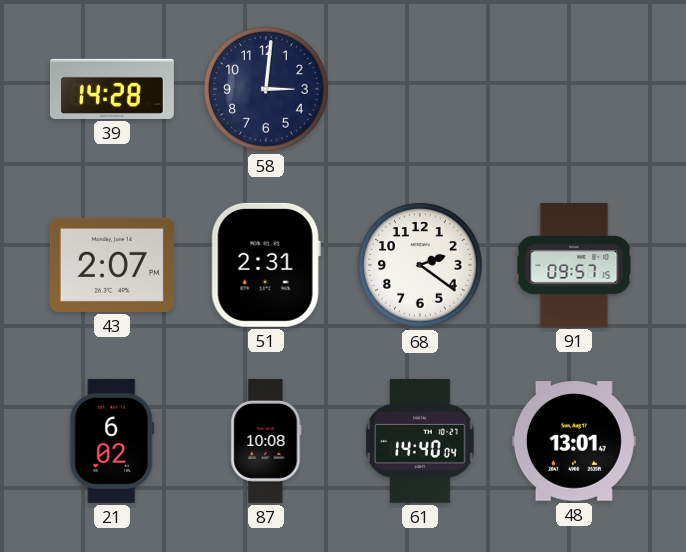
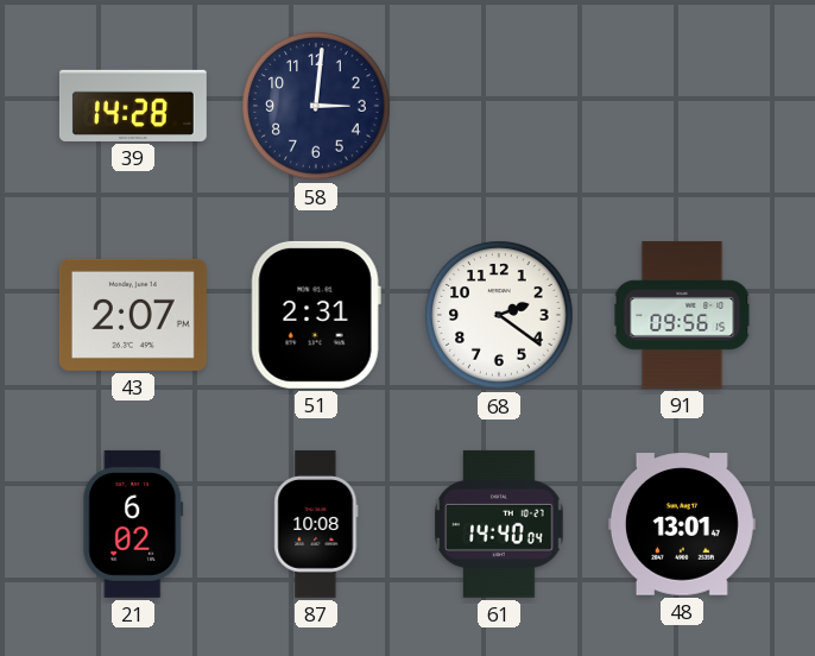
91: 09:57 -> 09:56
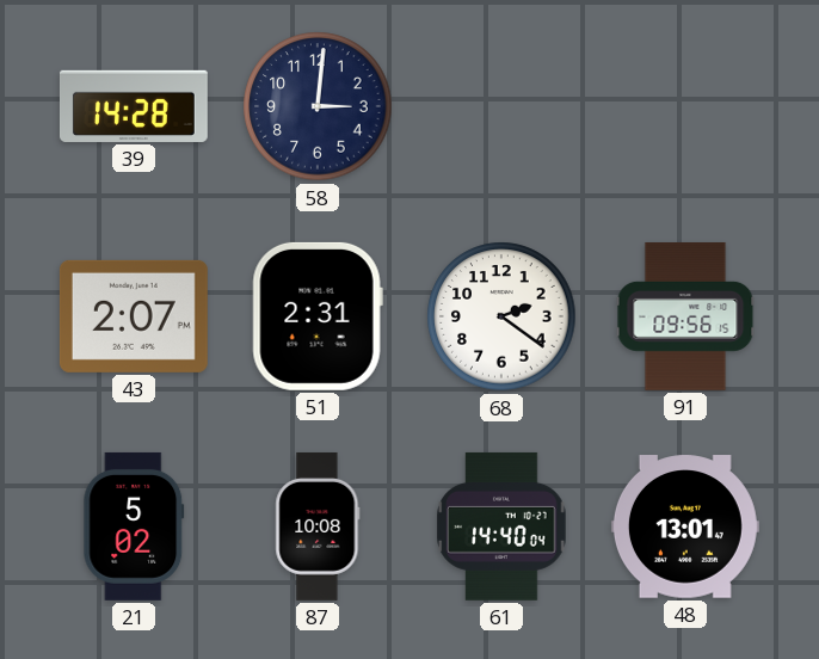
21: 6:02 -> 5:02
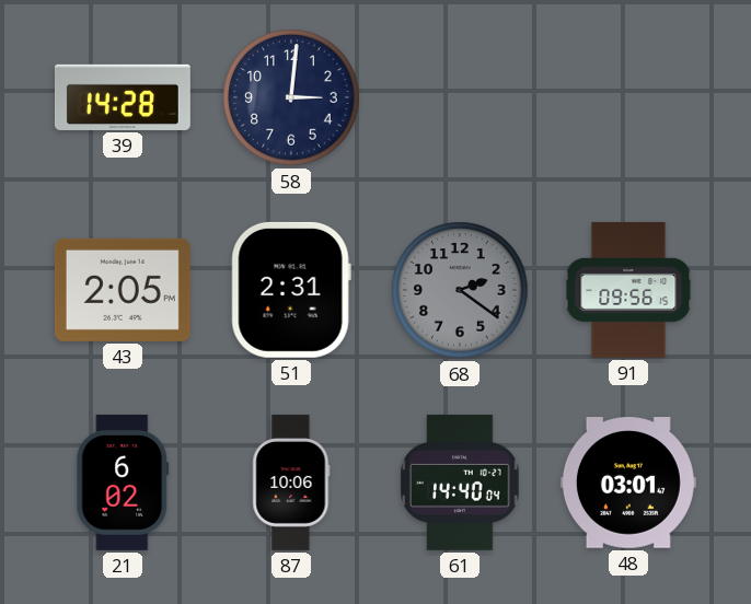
43: 2:07 -> 2:05
68 dial: white -> grey
21: 5:02 -> 6:02
87: 10:08 -> 10:06
48: 13:01 -> 03:01
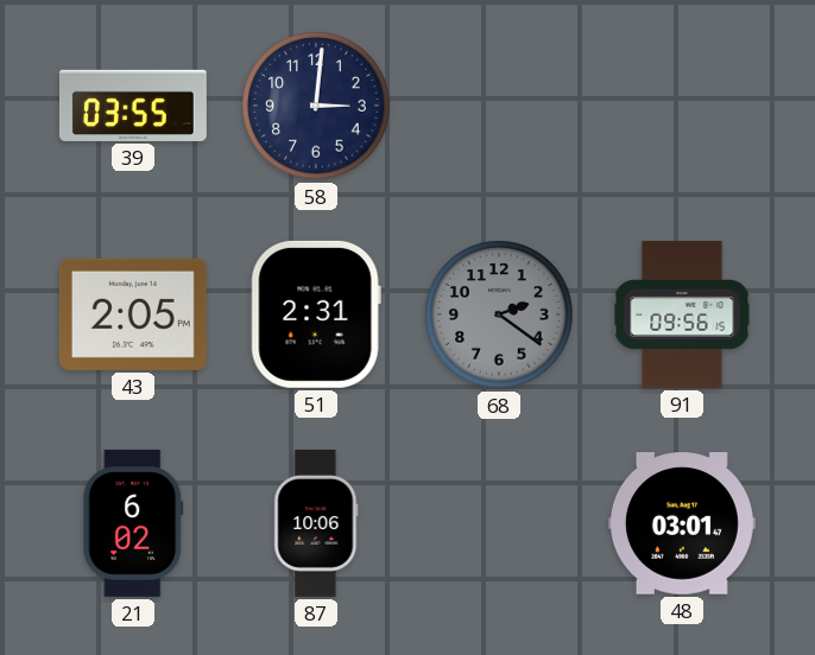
39: 14:28 -> 03:55
61: 14:40 -> none
